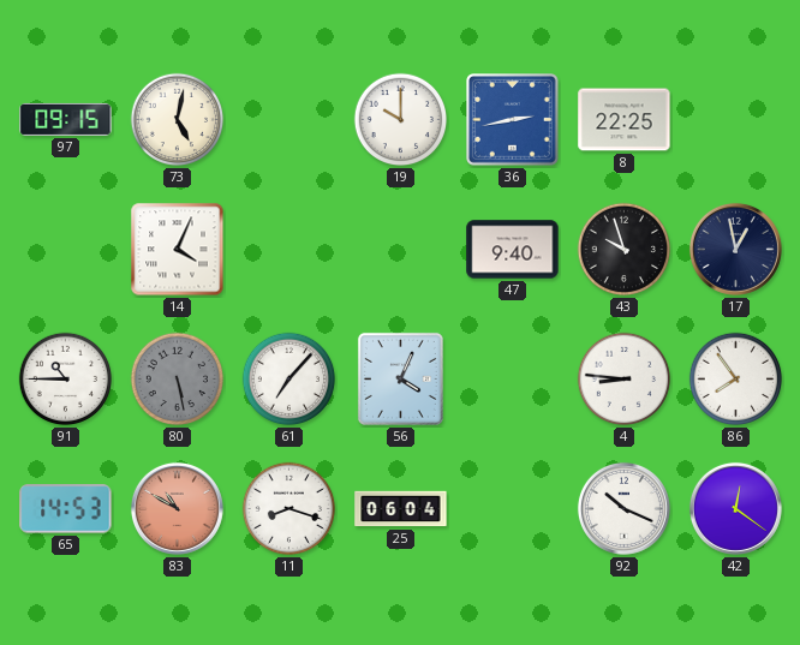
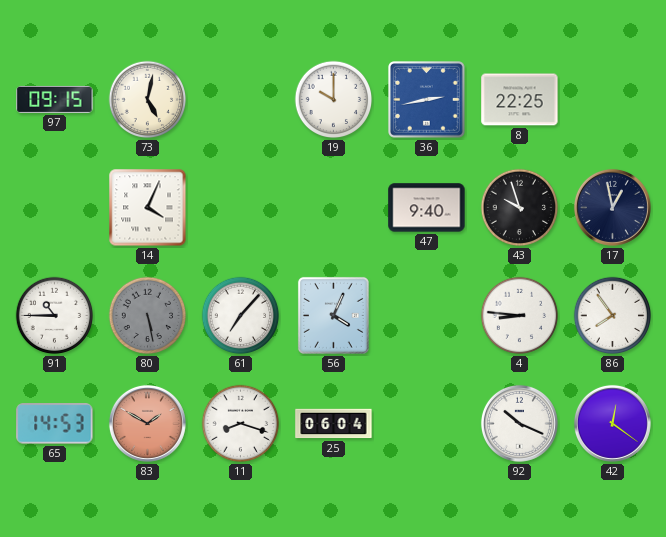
83: 10:50 -> 1:50
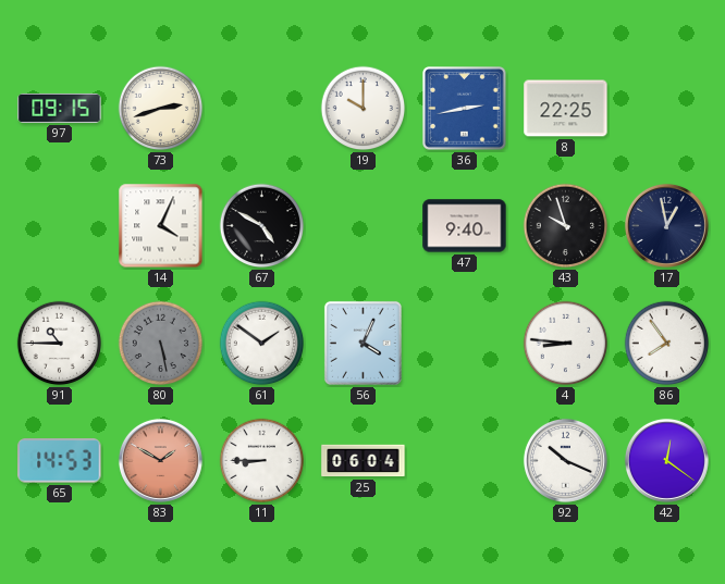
73: 5:02 -> 2:42
67: none -> 4:50
61: 7:07 -> 1:51
11: 8:18 -> 8:45
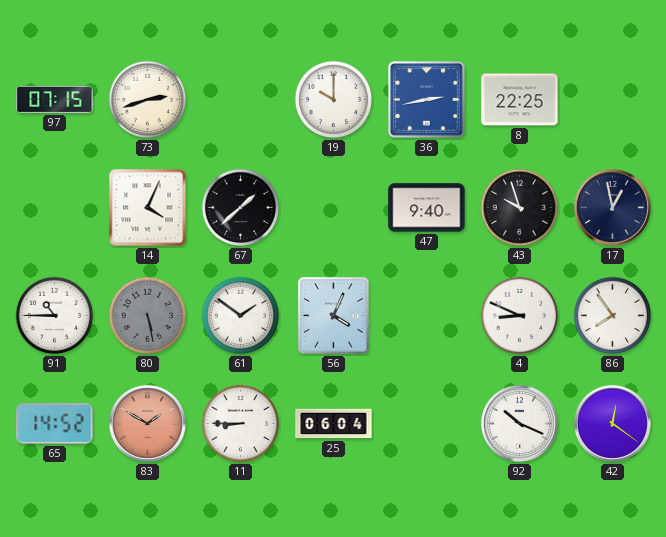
97: 09:15 -> 07:15
67: 4:50 -> 1:38
4: 8:46 -> 8:49
65: 14:53 -> 14:52
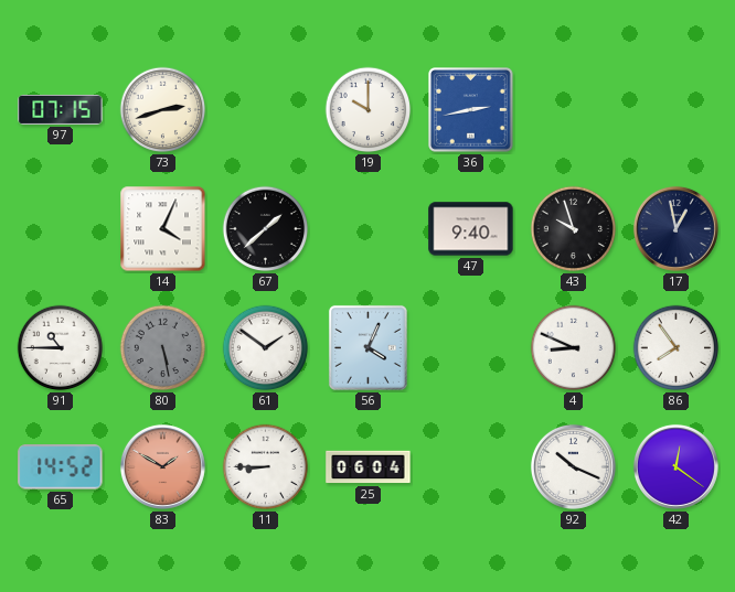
8: 22:25 -> none
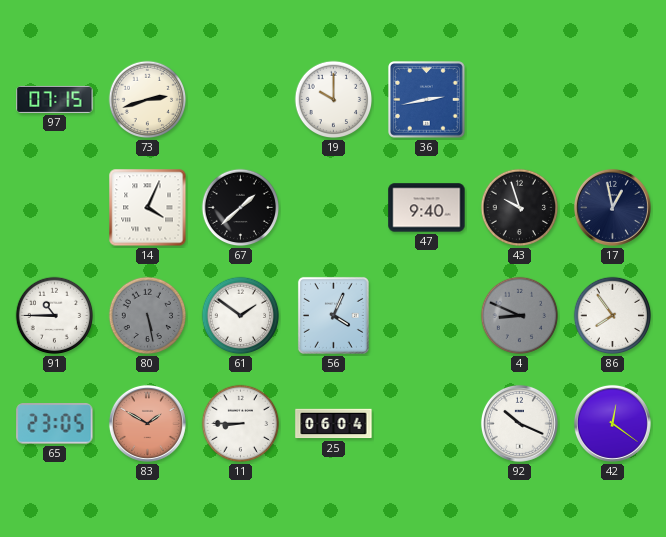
4 dial: white -> grey
65: 14:52 -> 23:05
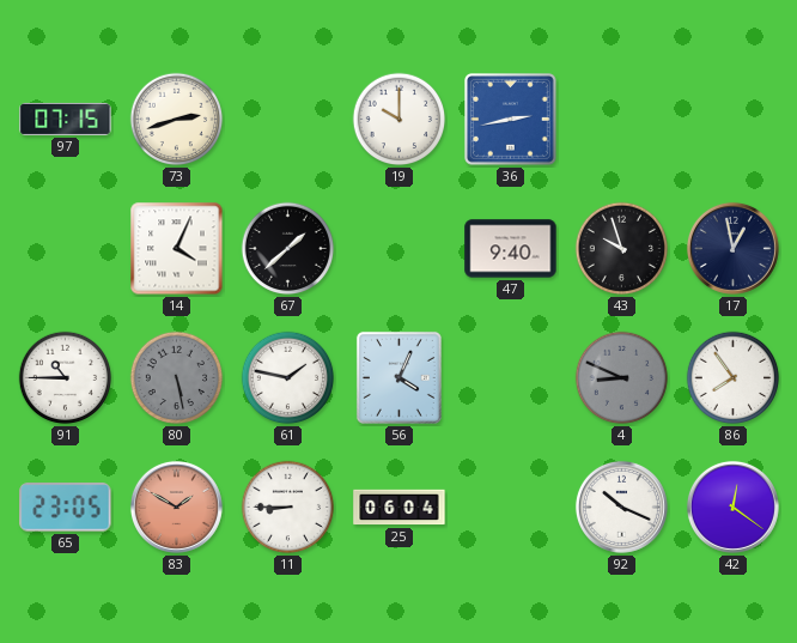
61: 1:51 -> 1:47
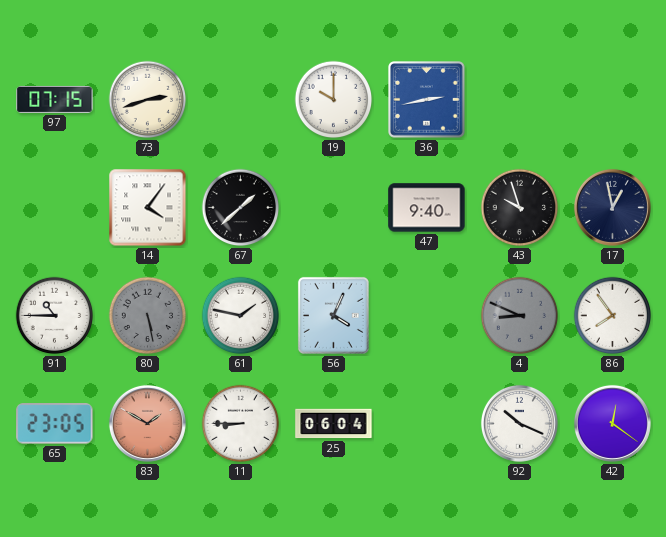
14: 4:04 -> 4:06
